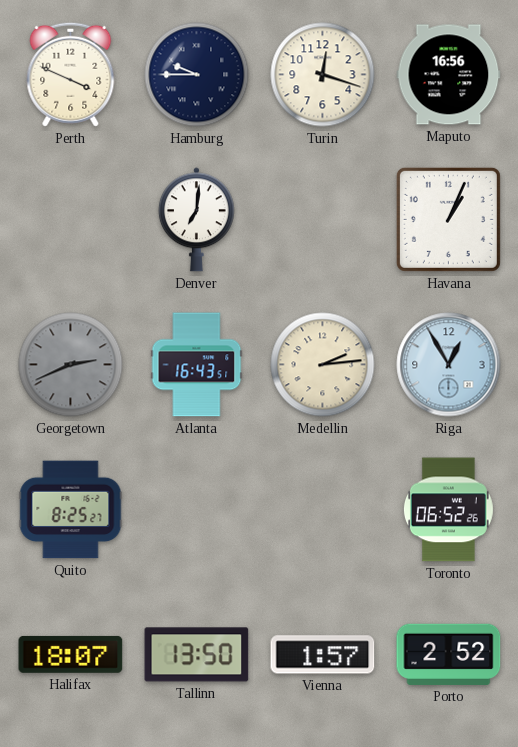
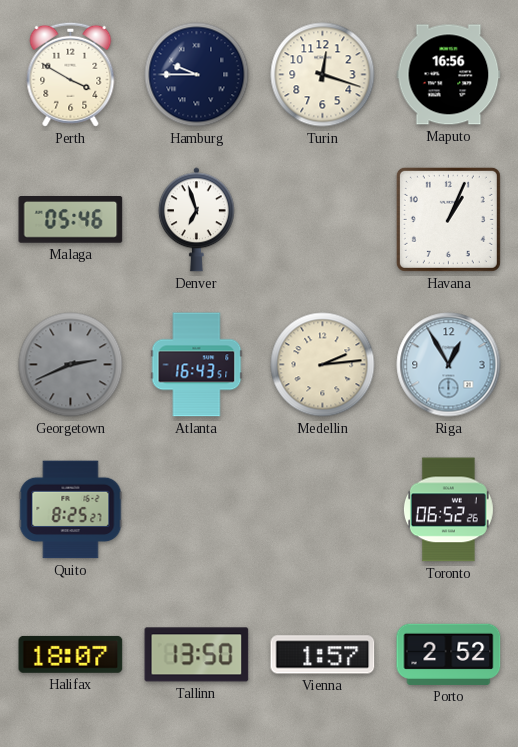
Perth: 3:49 -> 3:50
Malaga: none -> 05:46
Denver: 7:01 -> 6:57
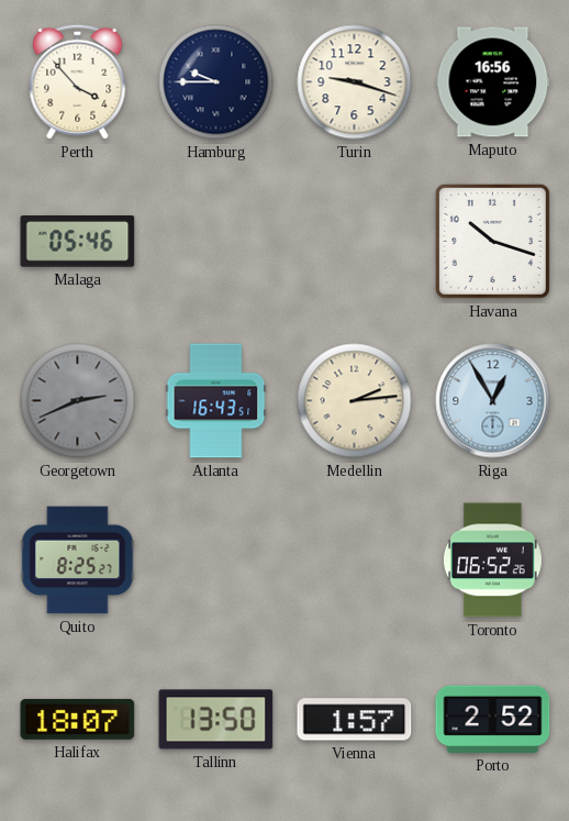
Perth: 3:50 -> 3:53
Turin: 12:18 -> 9:18
Denver: 6:57 -> none
Havana: 1:04 -> 10:18
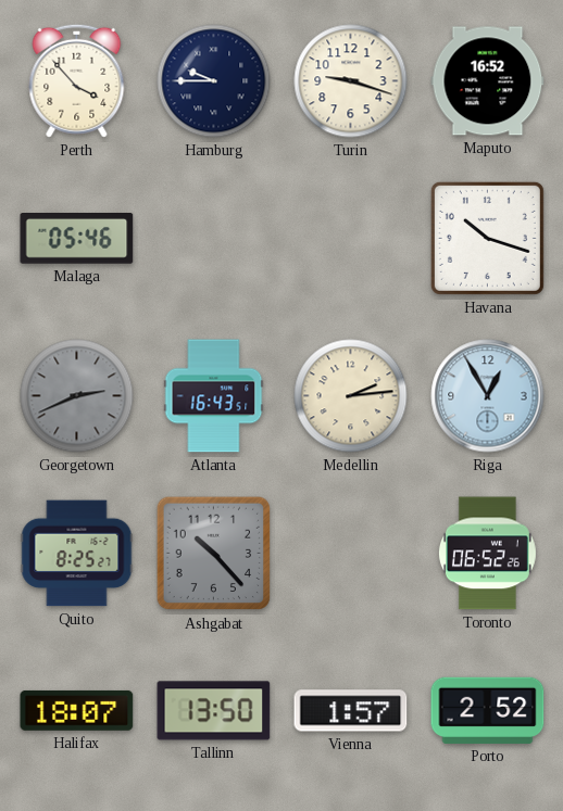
Maputo: 16:56 -> 16:52
Ashgabat: none -> 10:23
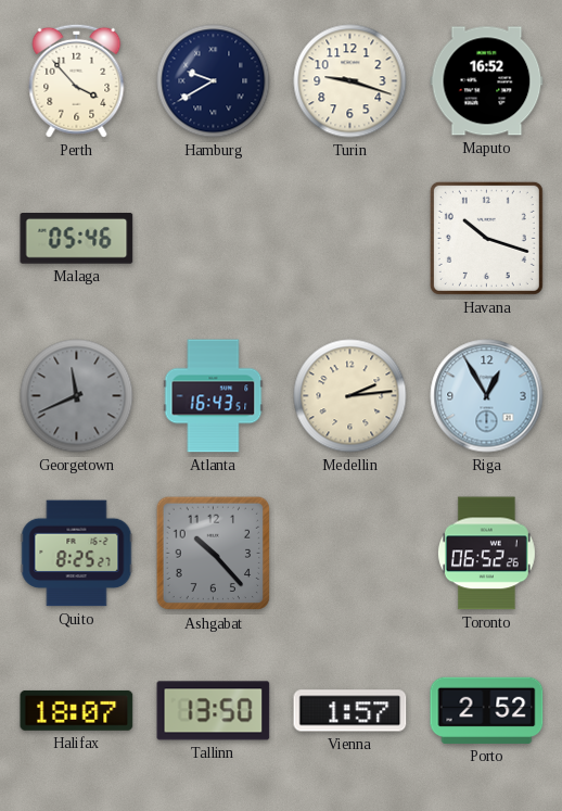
Hamburg: 9:45 -> 9:40
Georgetown: 2:41 -> 11:41
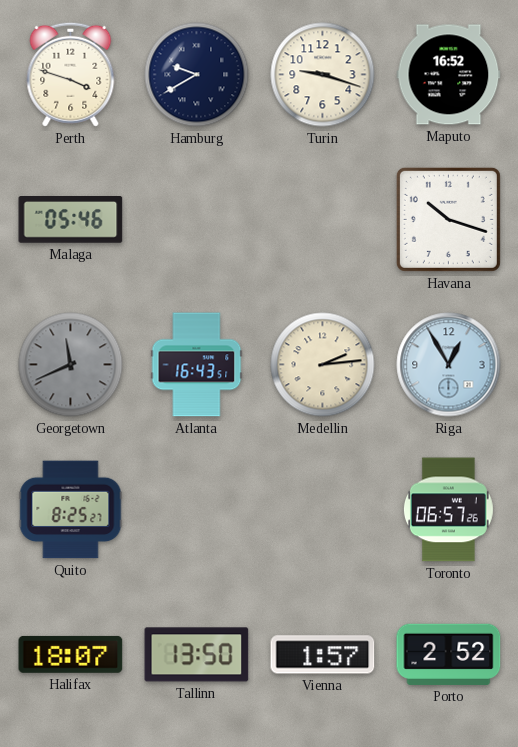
Perth: 3:53 -> 3:48
Ashgabat: 10:23 -> none
Toronto: 06:52 -> 06:57
